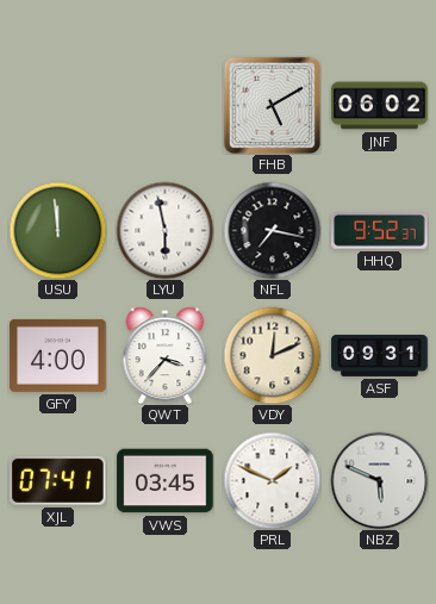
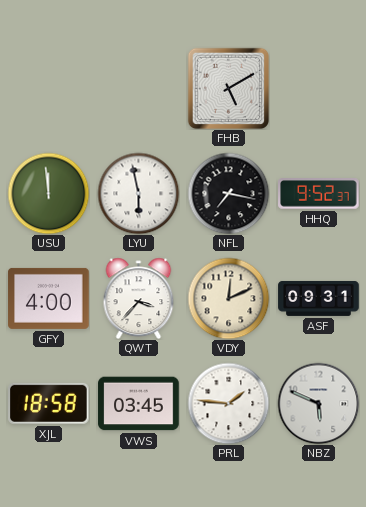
JNF: 06:02 -> none
XJL: 07:41 -> 18:58
PRL: 1:49 -> 1:46
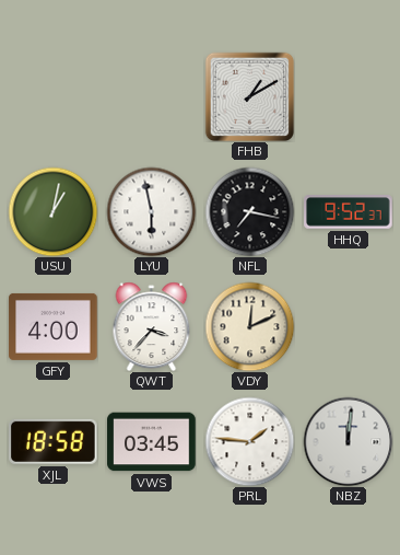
FHB: 5:10 -> 1:10
USU: 11:59 -> 1:02
ASF: 09:31 -> none
NBZ: 5:49 -> 12:01
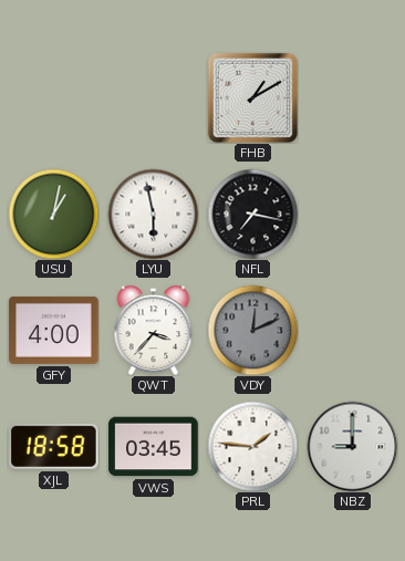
HHQ: 9:52 -> none
VDY dial: cream -> grey
NBZ: 12:01 -> 9:00
